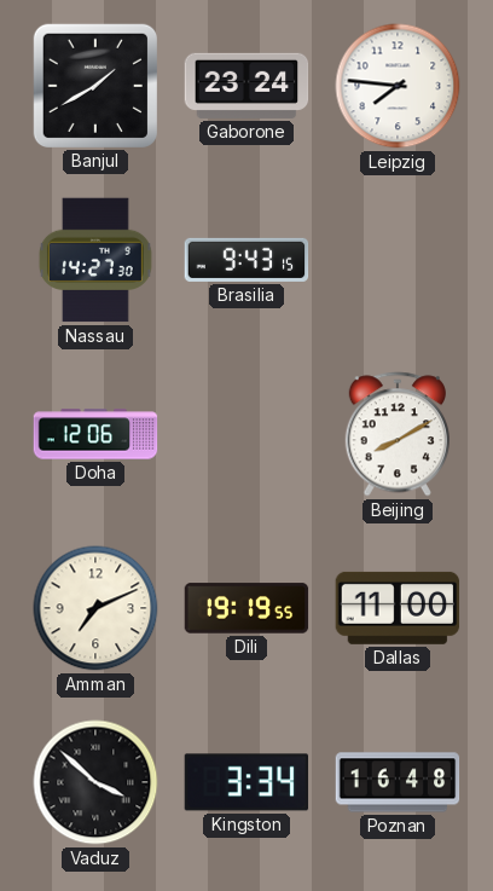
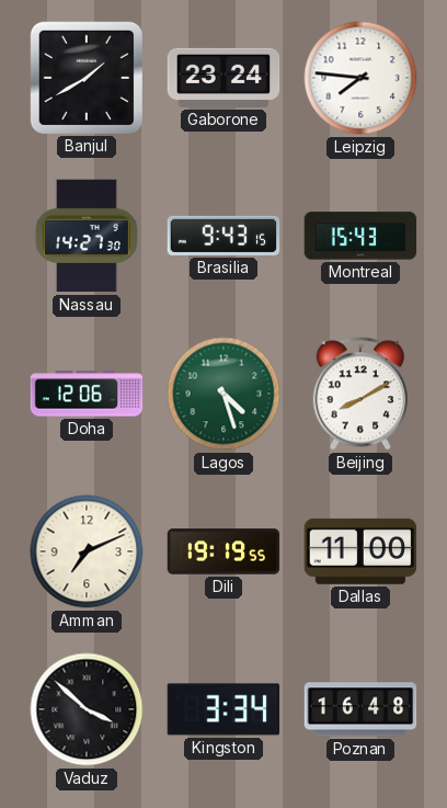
Montreal: none -> 15:43
Lagos: none -> 4:27
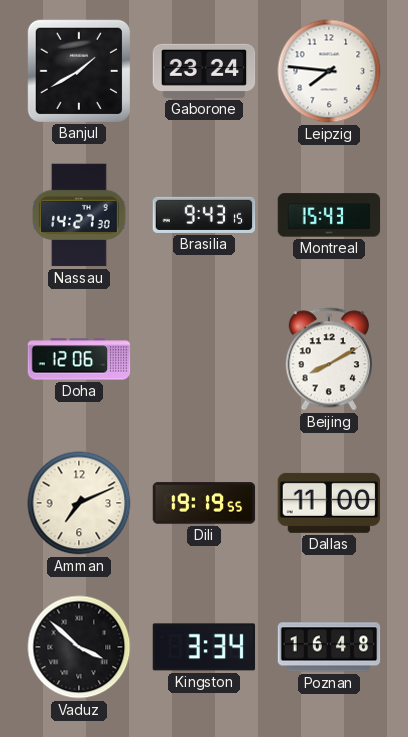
Lagos: 4:27 -> none
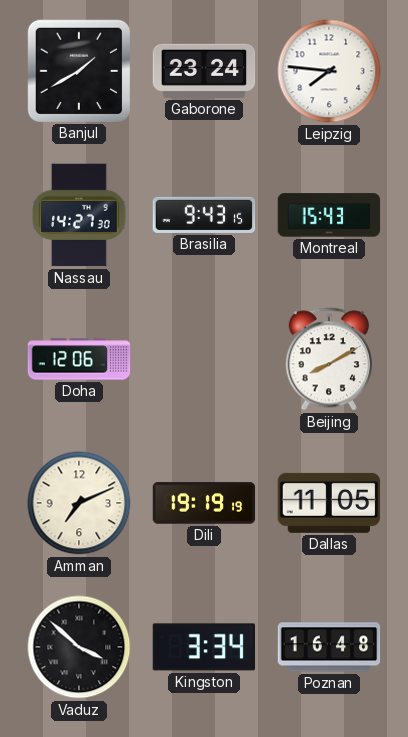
Dili: 19:19:55 -> 19:19:19
Dallas: 11:00 -> 11:05
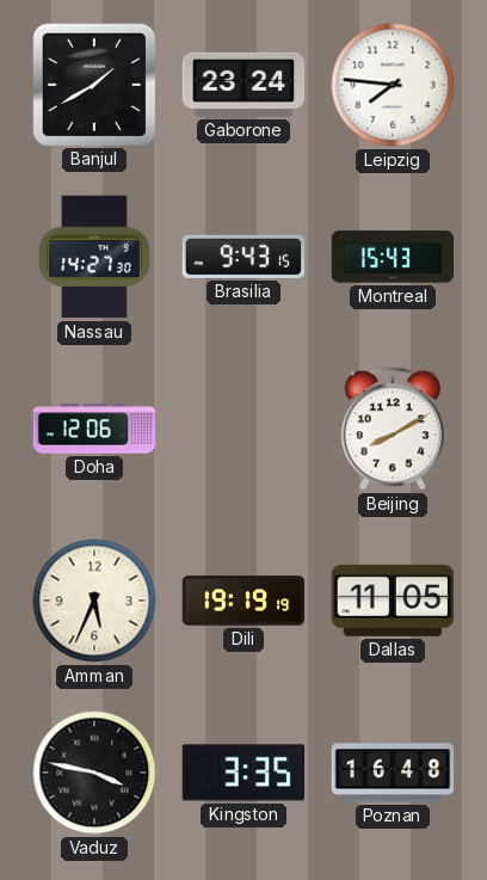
Amman: 7:11 -> 5:34
Vaduz: 3:52 -> 3:47
Kingston: 3:34 -> 3:35
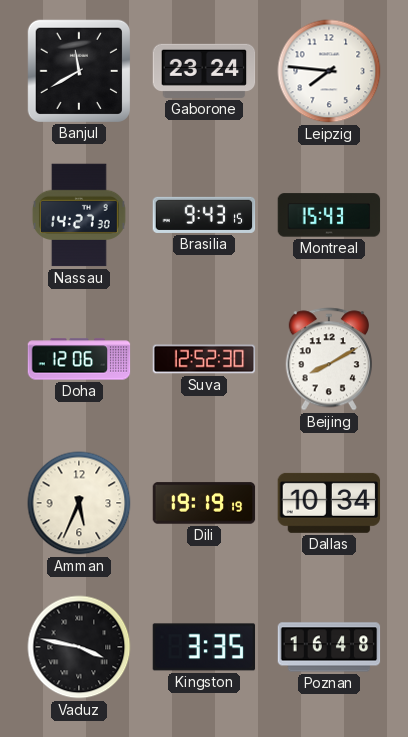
Banjul: 1:40 -> 11:40
Suva: none -> 12:52
Dallas: 11:05 -> 10:34
